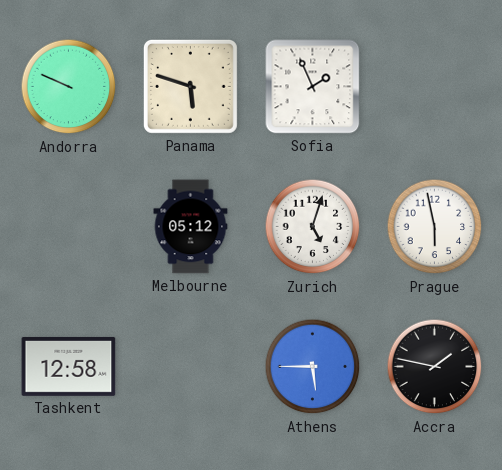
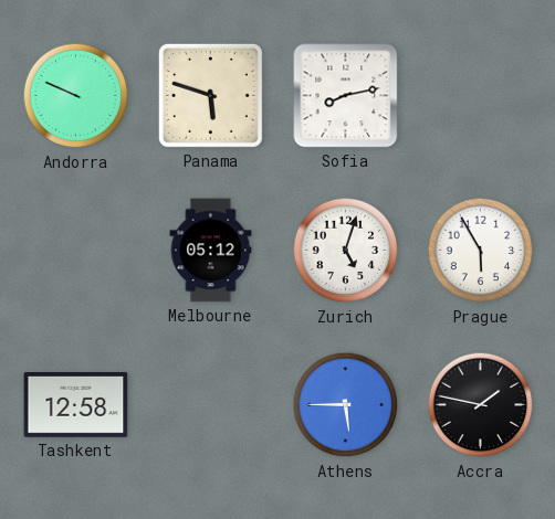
Sofia: 1:56 -> 8:13
Prague: 5:58 -> 5:55
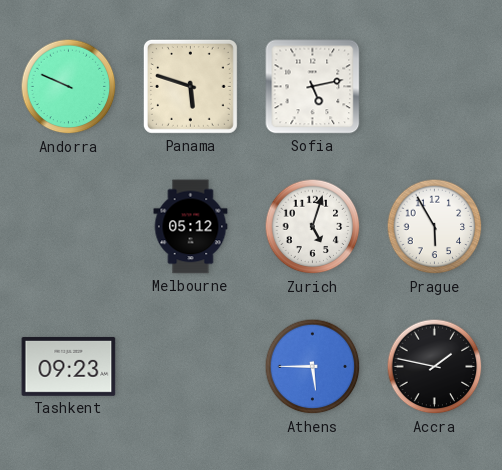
Sofia: 8:13 -> 5:13
Tashkent: 12:58 -> 09:23
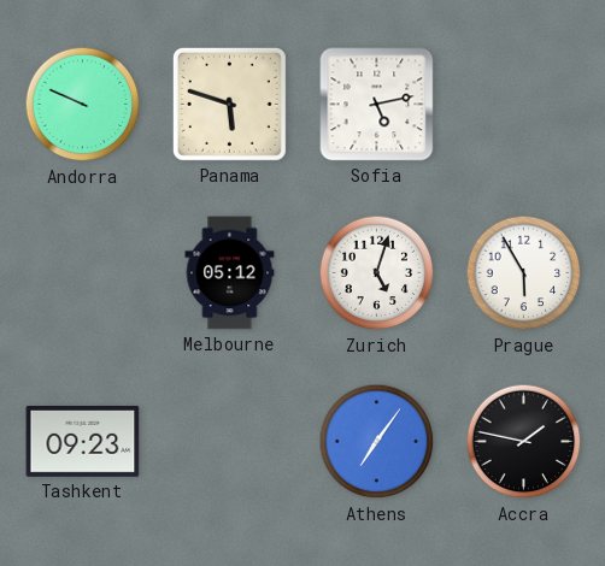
Athens: 5:45 -> 7:06
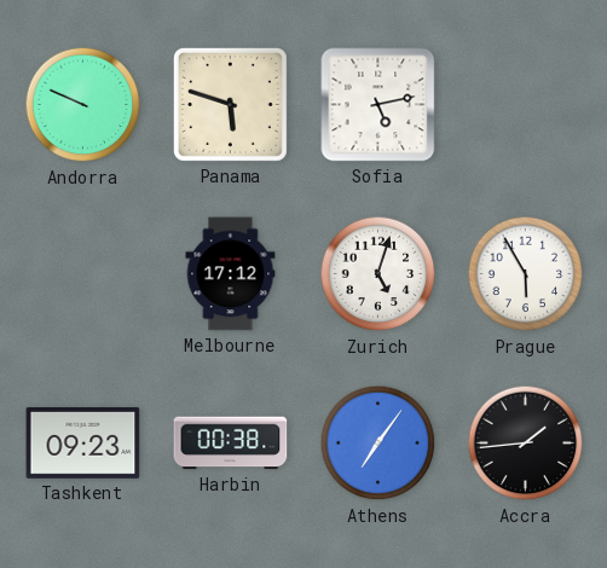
Melbourne: 05:12 -> 17:12
Harbin: none -> 00:38
Accra: 1:47 -> 1:44
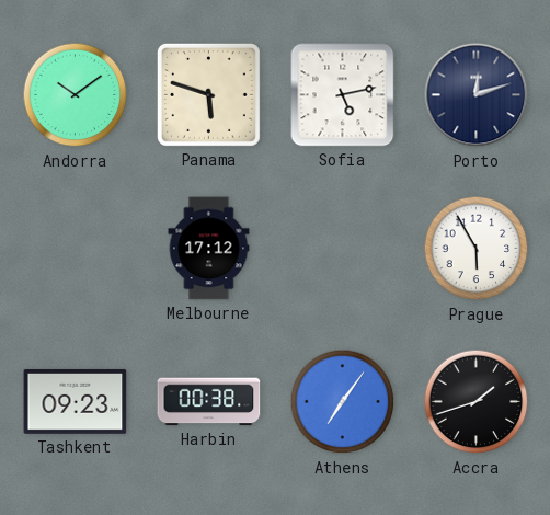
Andorra: 9:49 -> 10:09
Porto: none -> 12:12
Zurich: 5:03 -> none
Accra: 1:44 -> 1:42
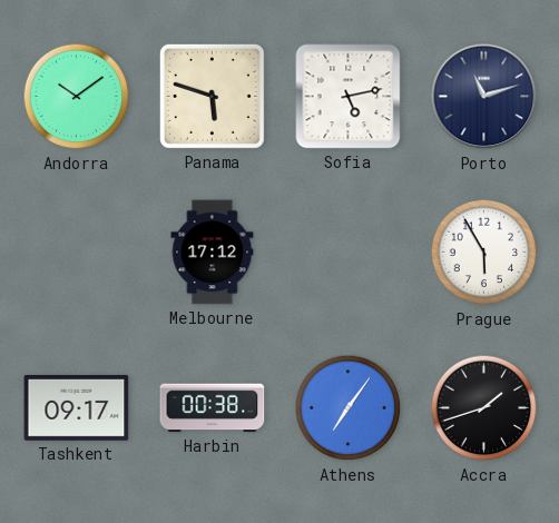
Porto: 12:12 -> 11:12
Tashkent: 09:23 -> 09:17
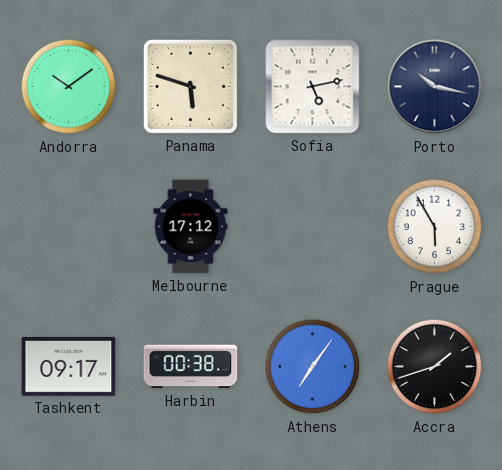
Porto: 11:12 -> 10:17
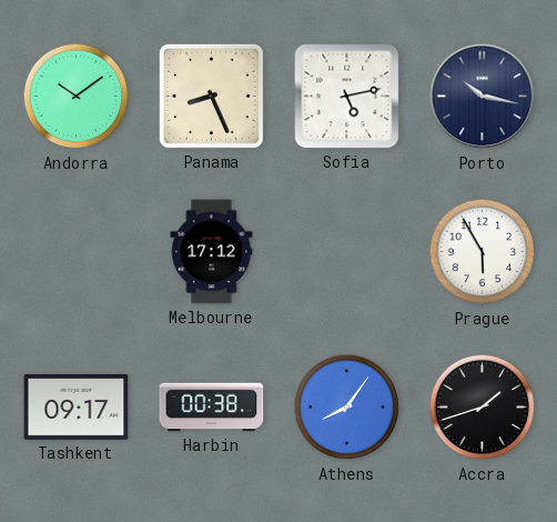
Panama: 5:48 -> 8:26
Athens: 7:06 -> 8:06
